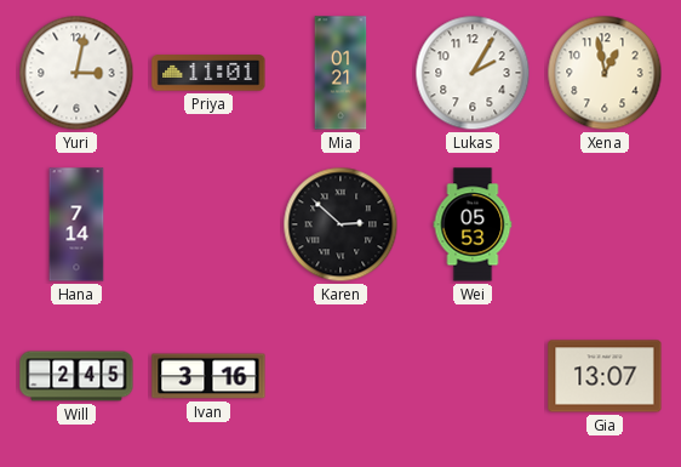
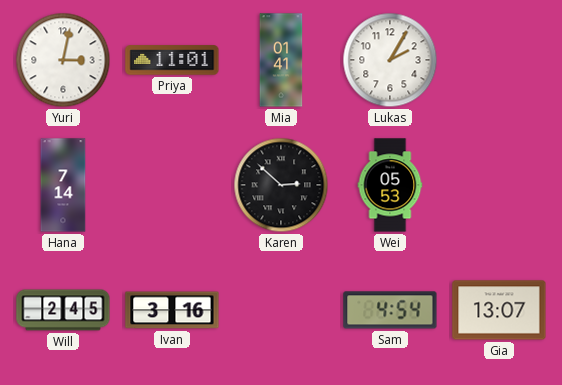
Mia: 01:21 -> 01:41
Xena: 12:58 -> none
Sam: none -> 4:54
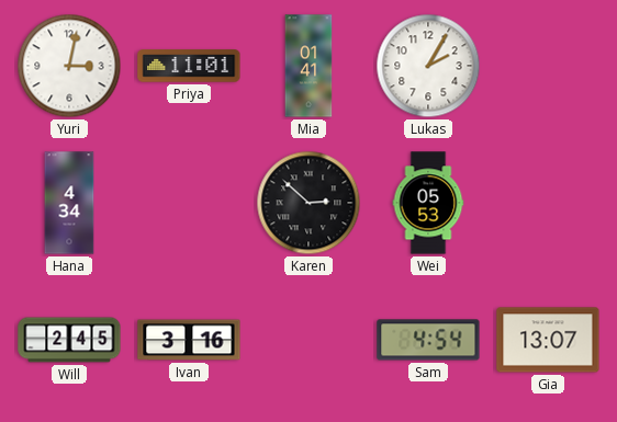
Hana: 7:14 -> 4:34
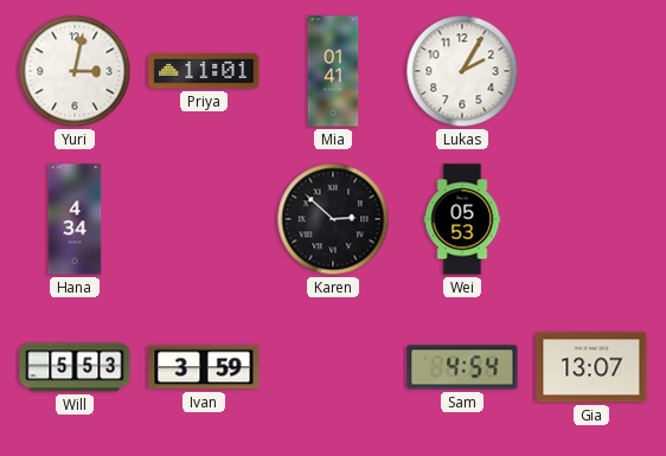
Will: 2:45 -> 5:53
Ivan: 3:16 -> 3:59
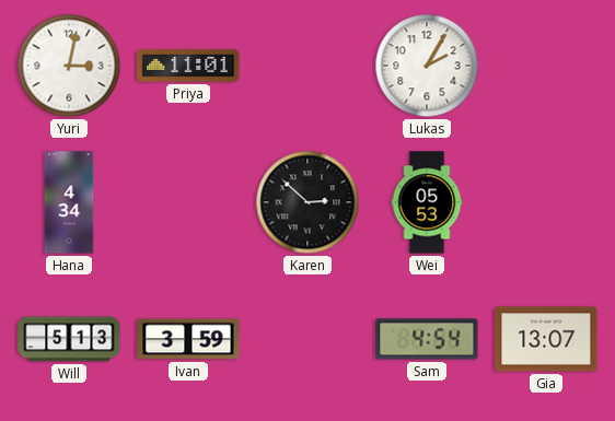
Mia: 01:41 -> none
Will: 5:53 -> 5:13
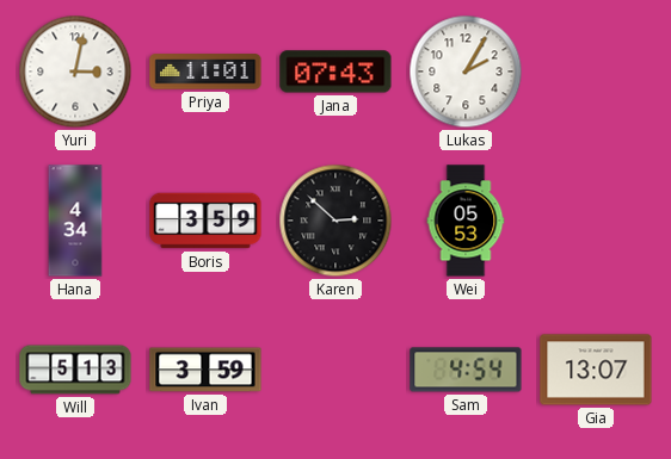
Jana: none -> 07:43
Boris: none -> 3:59
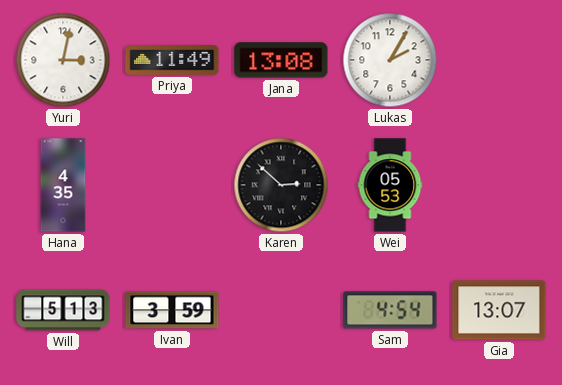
Priya: 11:01 -> 11:49
Jana: 07:43 -> 13:08
Hana: 4:34 -> 4:35
Boris: 3:59 -> none
